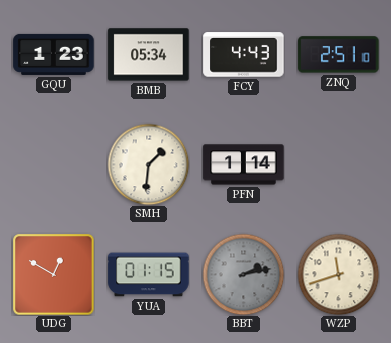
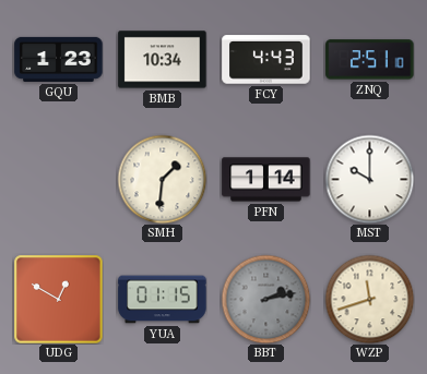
BMB: 05:34 -> 10:34
MST: none -> 10:00
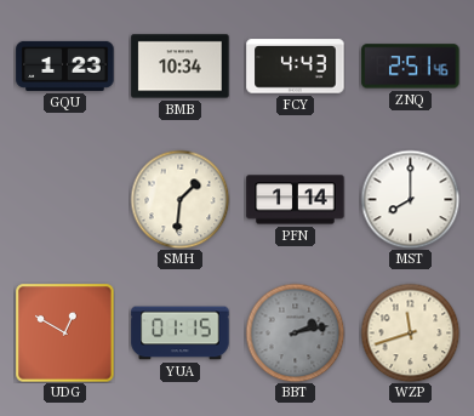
ZNQ: 2:51:10 -> 2:51:46
MST: 10:00 -> 8:00
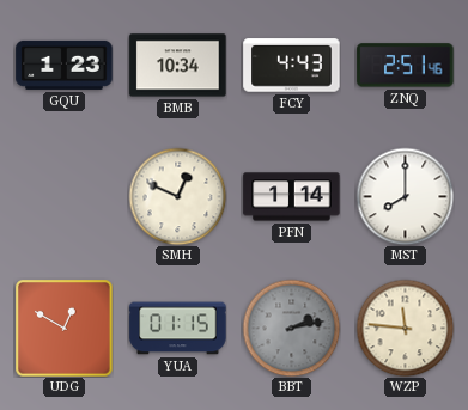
SMH: 1:31 -> 12:49
WZP: 11:42 -> 11:46
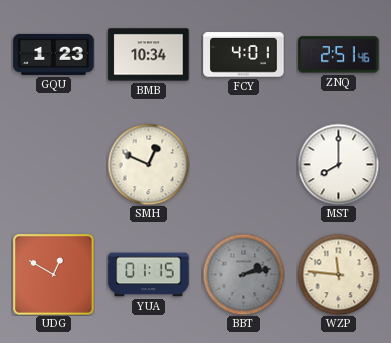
FCY: 4:43 -> 4:01
PFN: 1:14 -> none
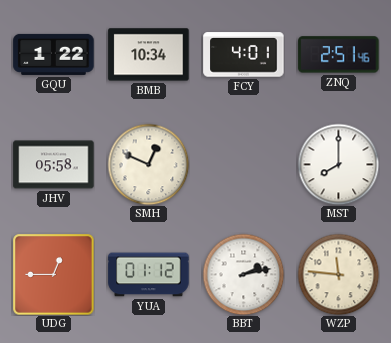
GQU: 1:23 -> 1:22
JHV: none -> 05:58
UDG: 12:50 -> 12:45
YUA: 01:15 -> 01:12
BBT dial: grey -> white
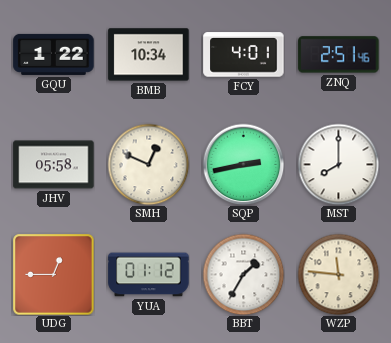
SQP: none -> 2:43
BBT: 2:13 -> 1:35
